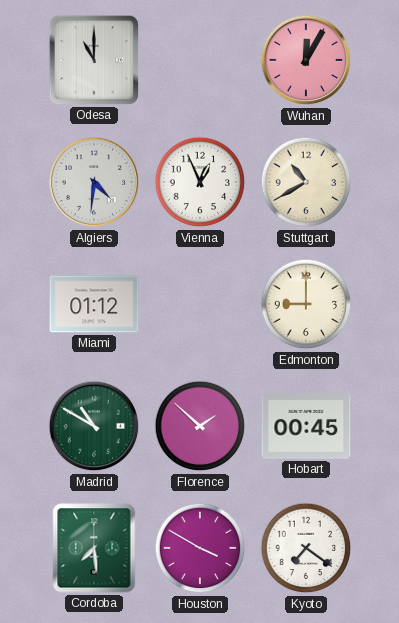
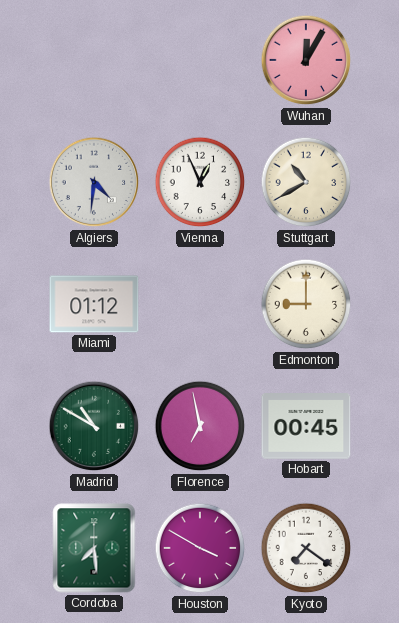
Odesa: 11:00 -> none
Florence: 1:52 -> 6:58
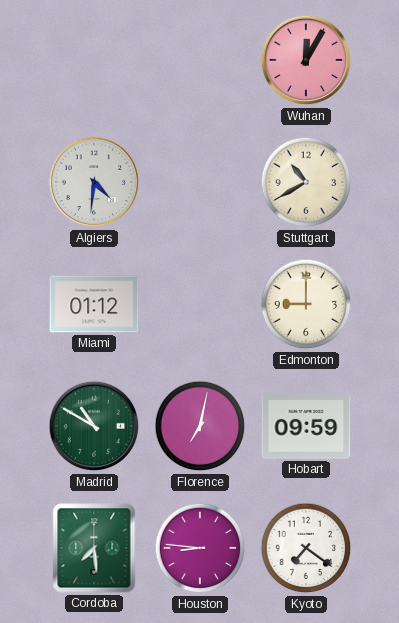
Vienna: 12:56 -> none
Florence: 6:58 -> 7:02
Hobart: 00:45 -> 09:59
Houston: 3:50 -> 8:46
